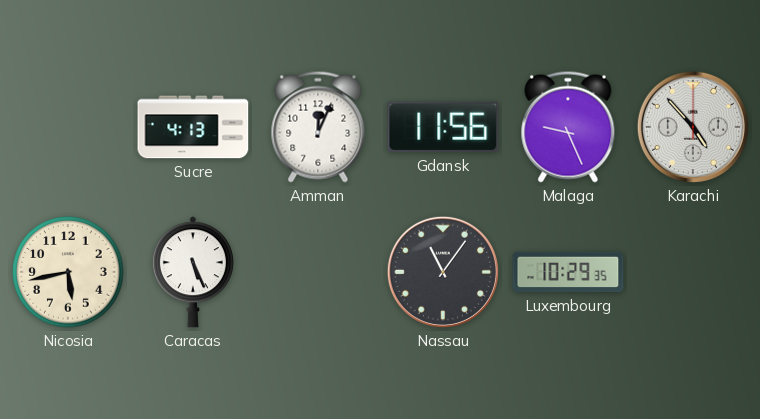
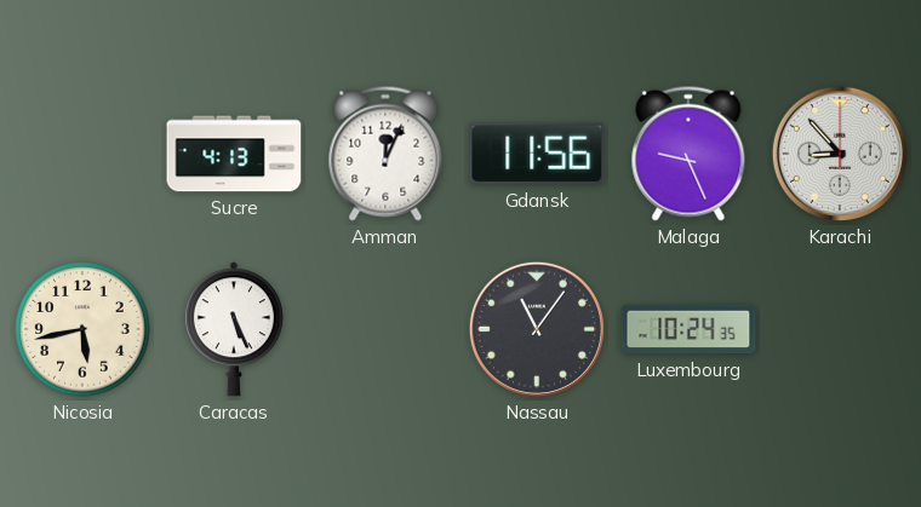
Karachi: 4:53 -> 8:53
Luxembourg: 10:29 -> 10:24
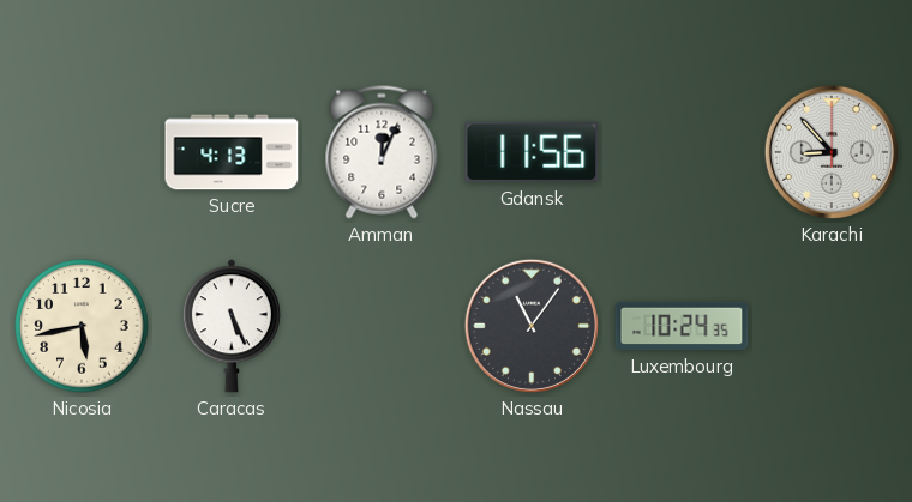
Malaga: 9:26 -> none
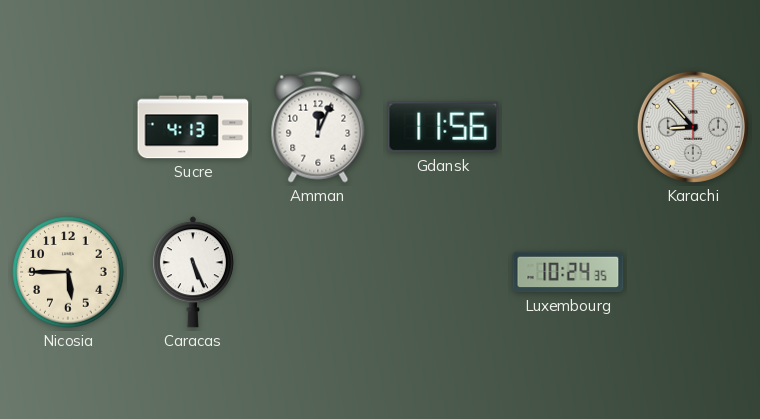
Nicosia: 5:43 -> 5:45
Nassau: 11:06 -> none
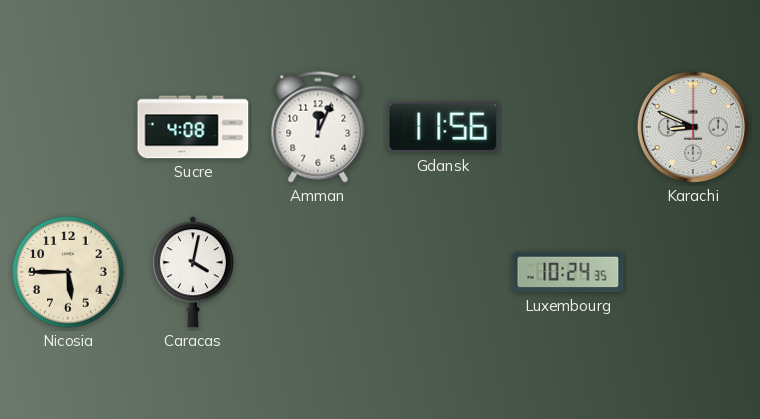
Sucre: 4:13 -> 4:08
Karachi: 8:53 -> 8:49
Caracas: 5:26 -> 4:02
